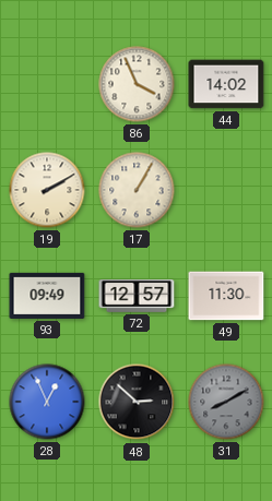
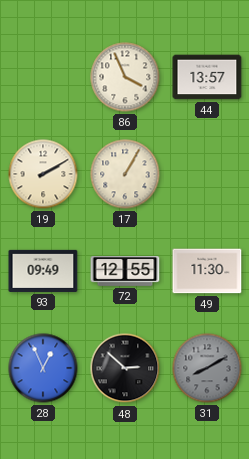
44: 14:02 -> 13:57
72: 12:57 -> 12:55
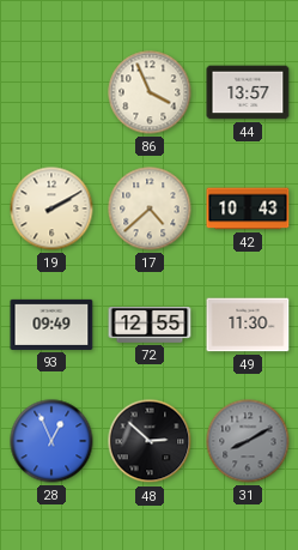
17: 1:05 -> 4:38
42: none -> 10:43
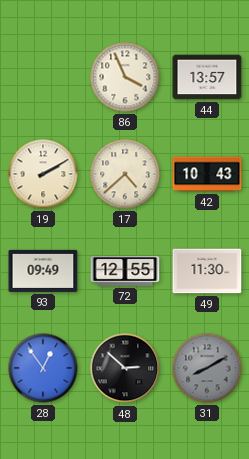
28: 12:56 -> 12:54
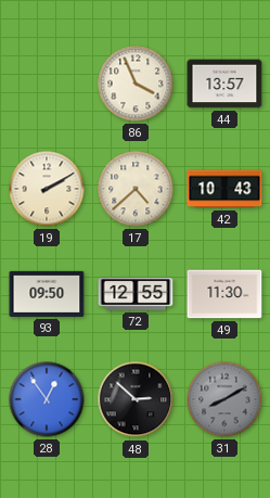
93: 09:49 -> 09:50
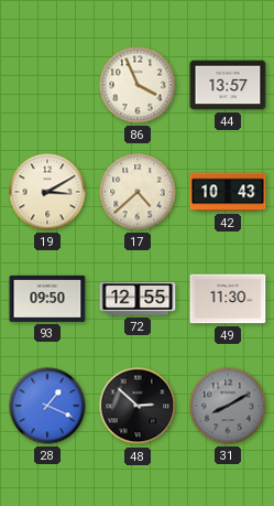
19: 2:10 -> 3:10
28: 12:54 -> 1:19
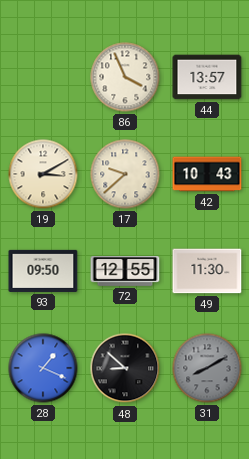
17: 4:38 -> 9:38
48: 2:52 -> 8:52
